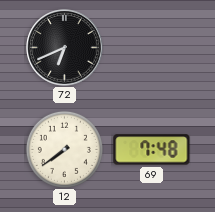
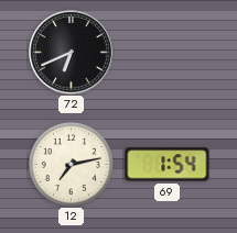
12: 7:39 -> 7:13
69: 7:48 -> 1:54
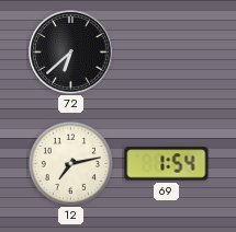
72: 6:41 -> 6:38
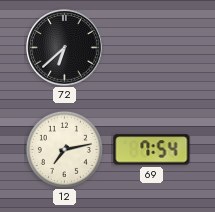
69: 1:54 -> 7:54
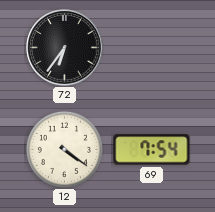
72: 6:38 -> 6:36
12: 7:13 -> 4:21
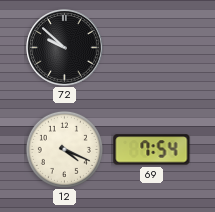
72: 6:36 -> 9:52
12: 4:21 -> 4:19
